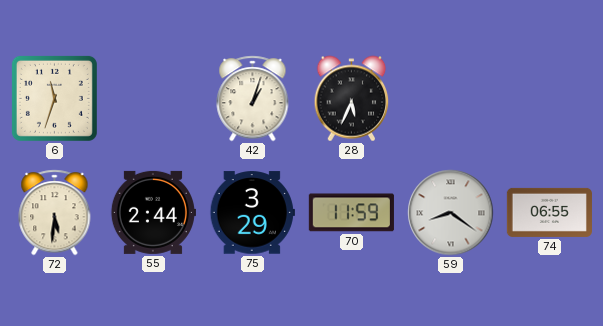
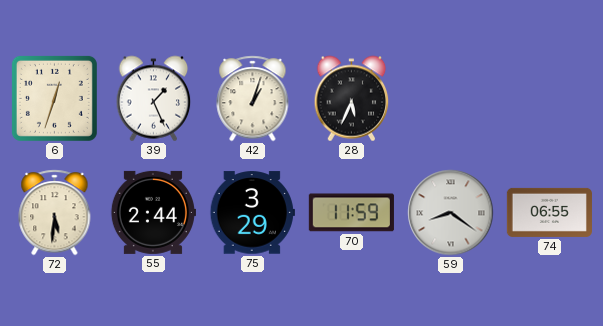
6: 11:33 -> 12:33
39: none -> 1:26
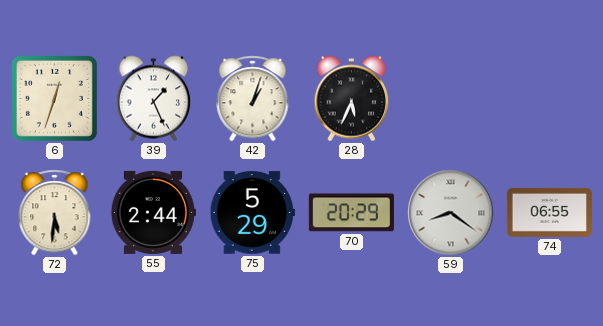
75: 3:29 -> 5:29
70: 11:59 -> 20:29
